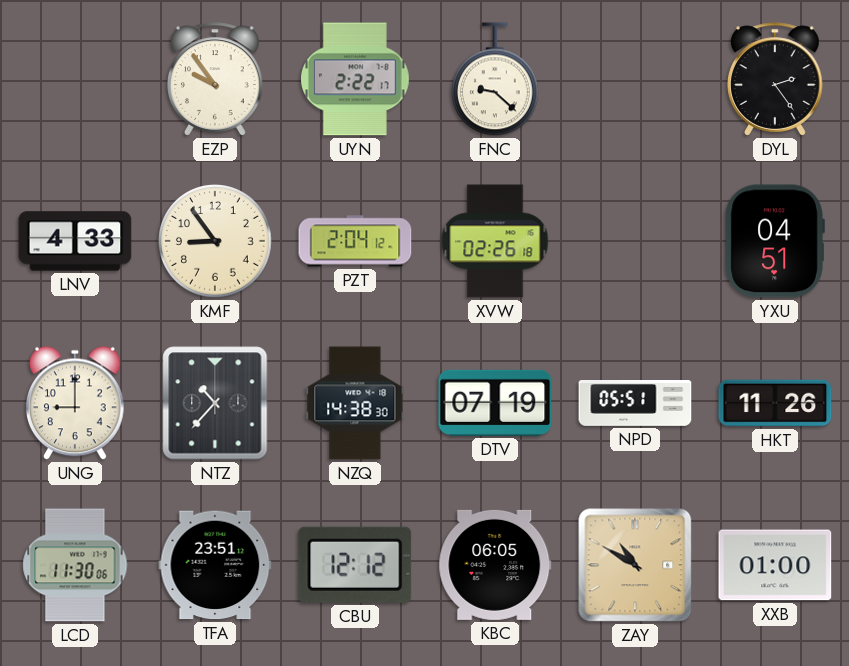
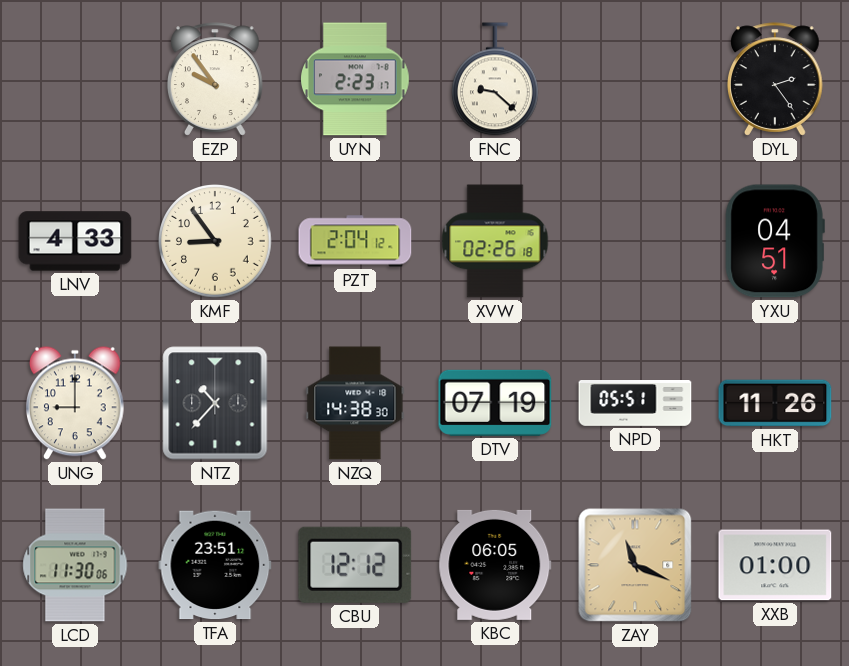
UYN: 2:22 -> 2:23
ZAY: 10:50 -> 11:19
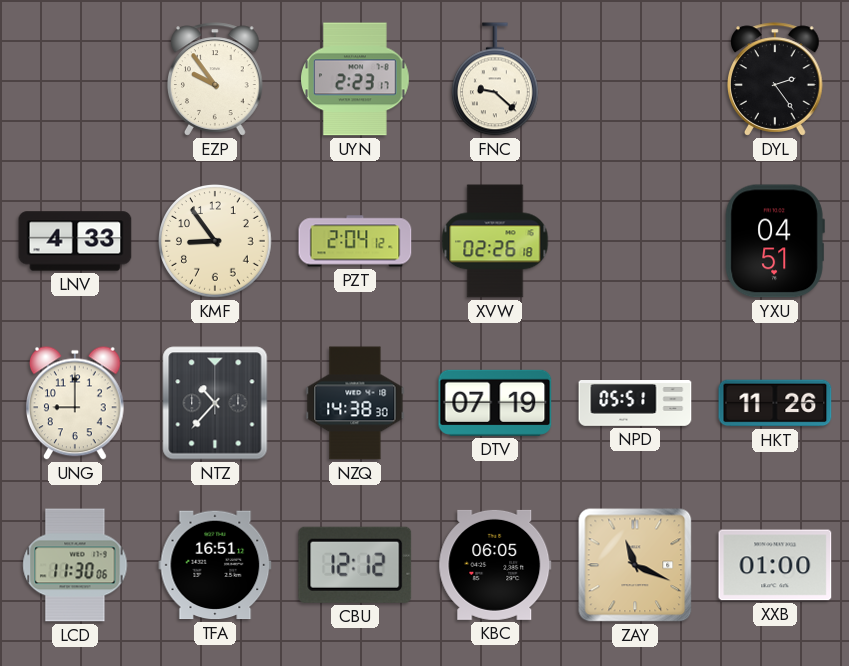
TFA: 23:51 -> 16:51
